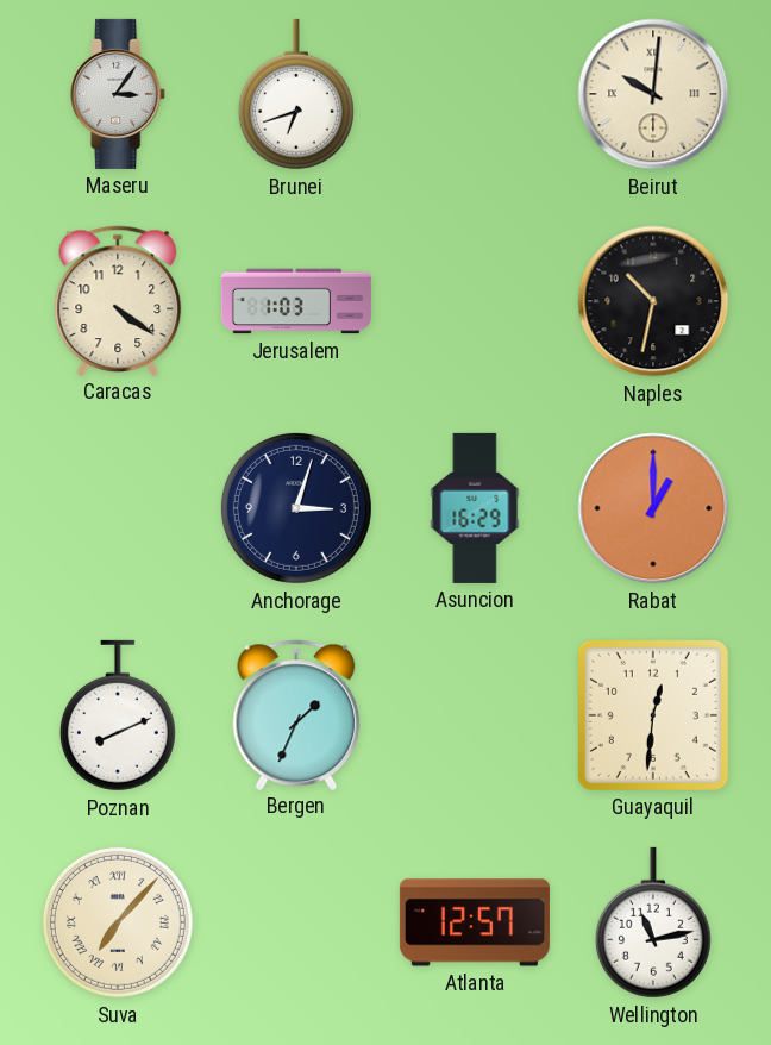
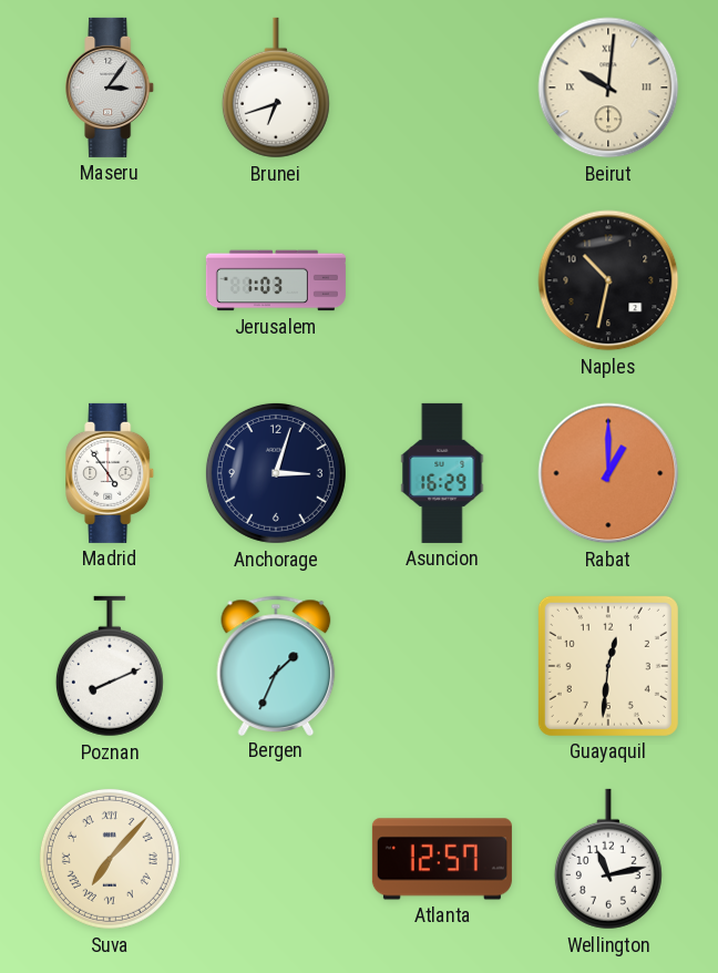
Caracas: 4:21 -> none
Madrid: none -> 4:54
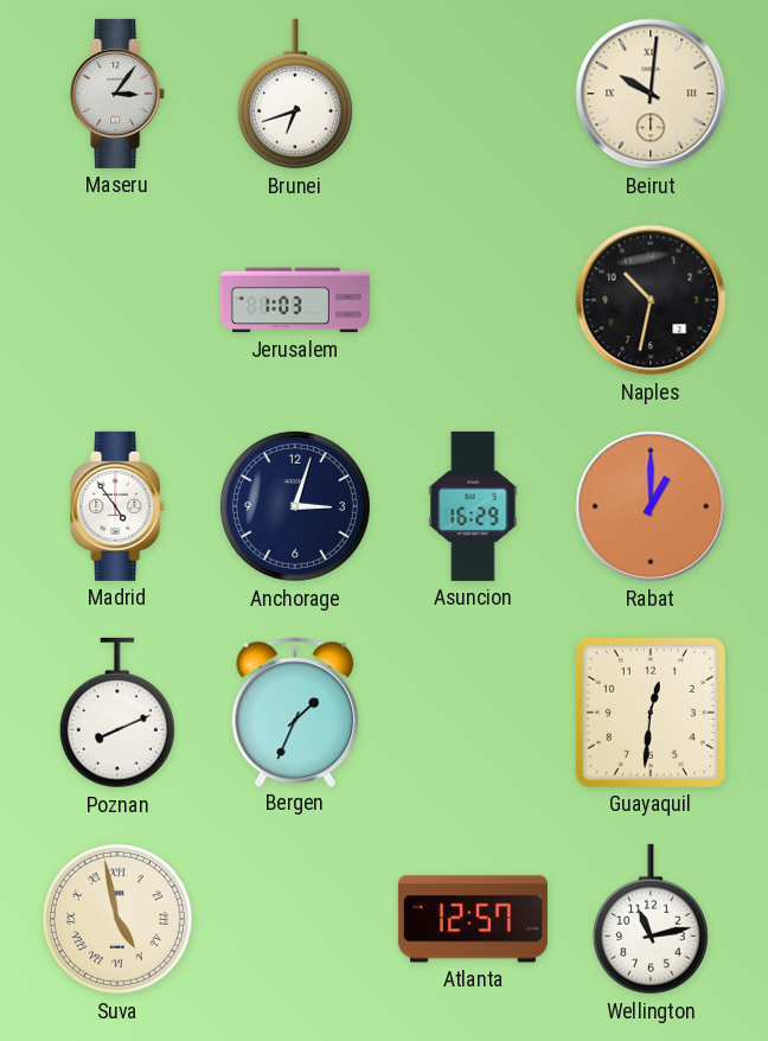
Suva: 7:07 -> 4:58
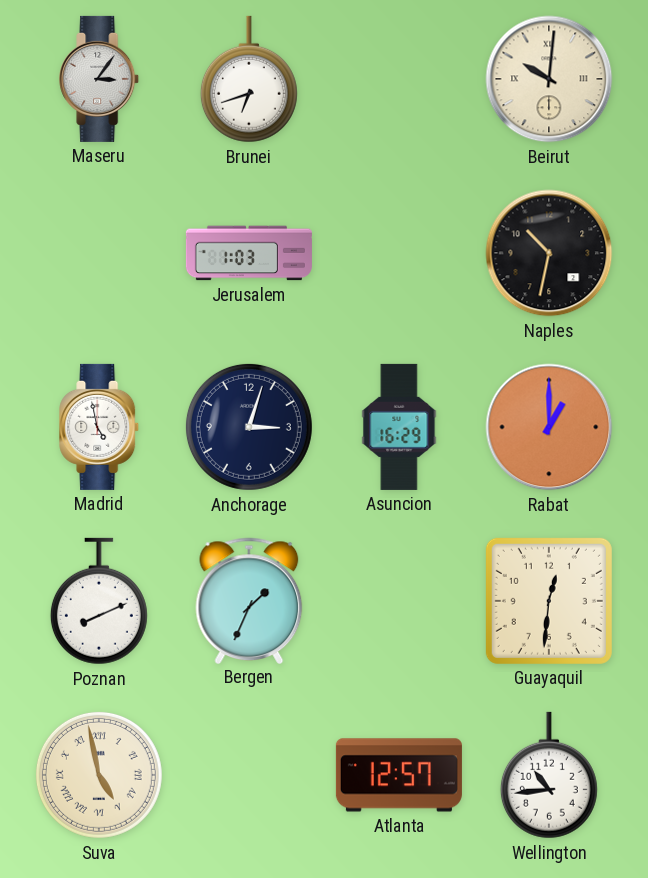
Madrid: 4:54 -> 4:58
Wellington: 11:13 -> 10:44
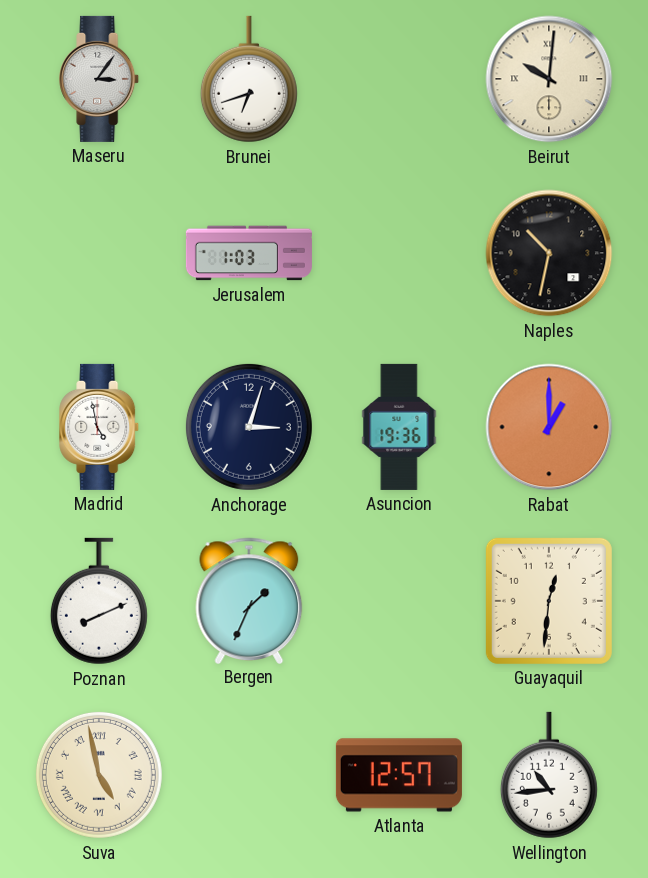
Asuncion: 16:29 -> 19:36
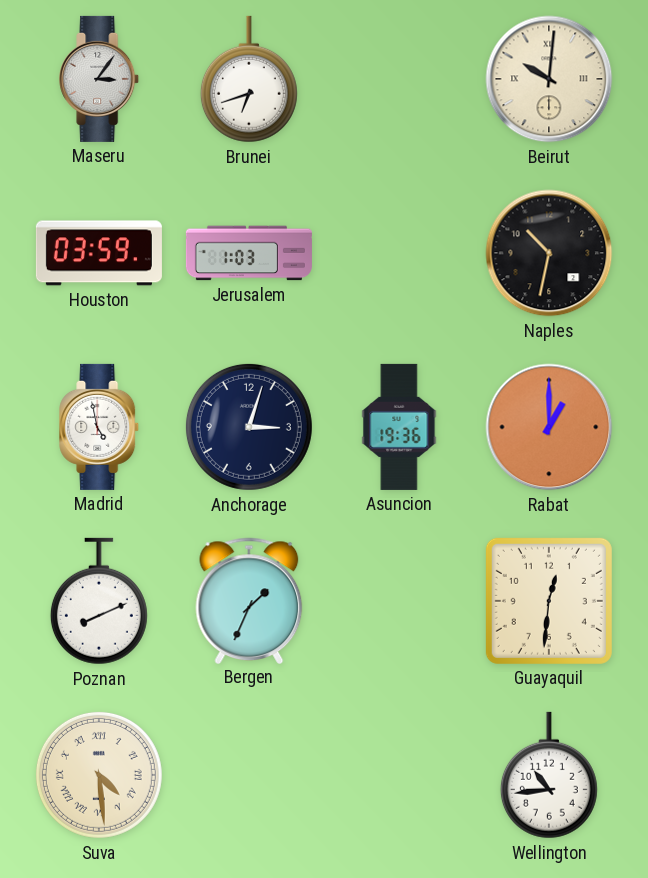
Houston: none -> 03:59
Suva: 4:58 -> 4:29
Atlanta: 12:57 -> none
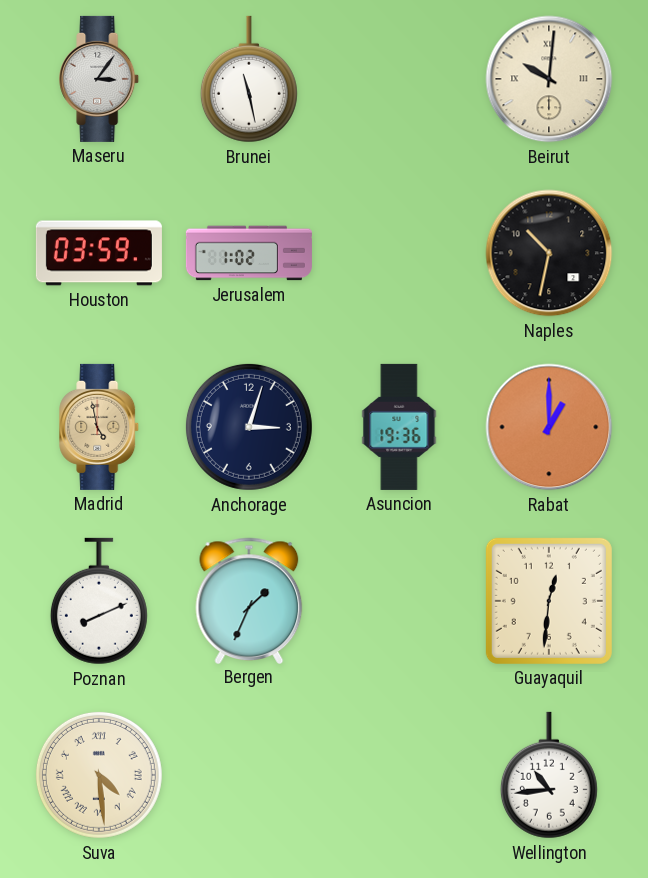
Brunei: 6:42 -> 11:28
Jerusalem: 1:03 -> 1:02
Madrid dial: white -> champagne
